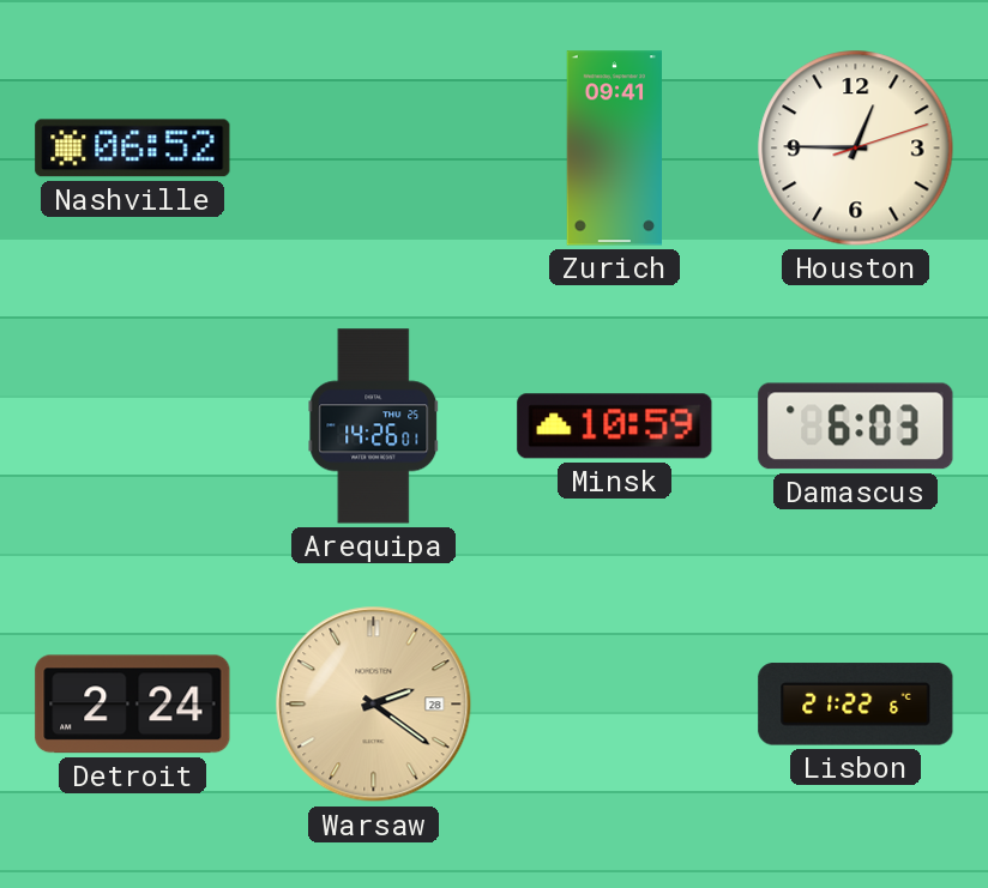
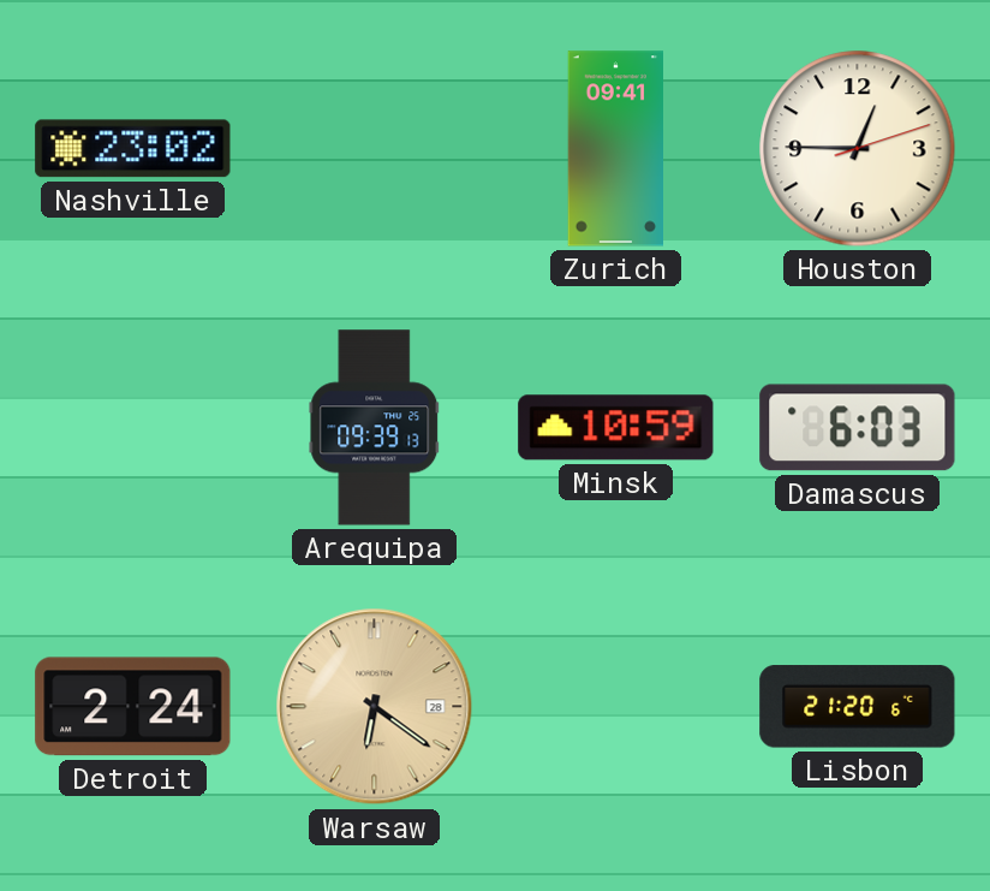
Nashville: 06:52 -> 23:02
Arequipa: 14:26 -> 09:39
Warsaw: 2:21 -> 6:21
Lisbon: 21:22 -> 21:20
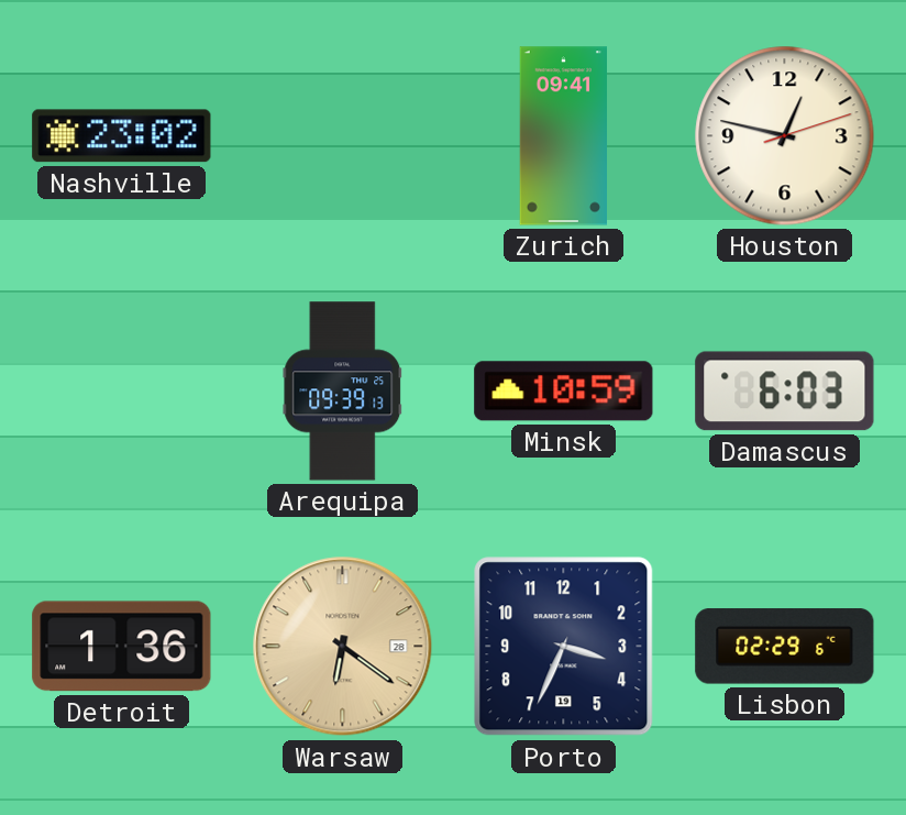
Houston: 12:45 -> 12:47
Detroit: 2:24 -> 1:36
Porto: none -> 3:34
Lisbon: 21:20 -> 02:29
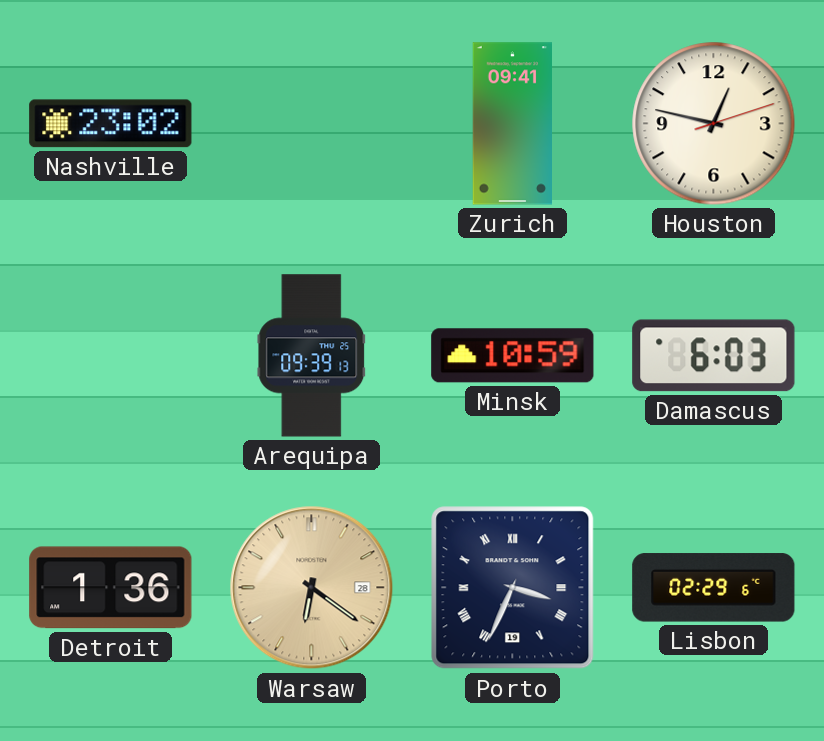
Porto numerals: Arabic -> Roman
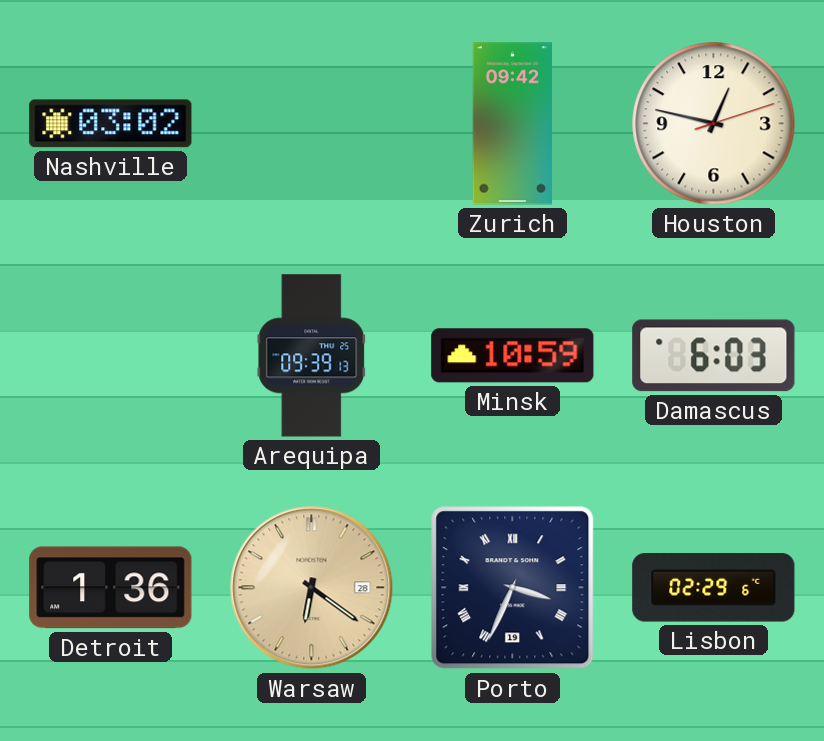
Nashville: 23:02 -> 03:02
Zurich: 09:41 -> 09:42
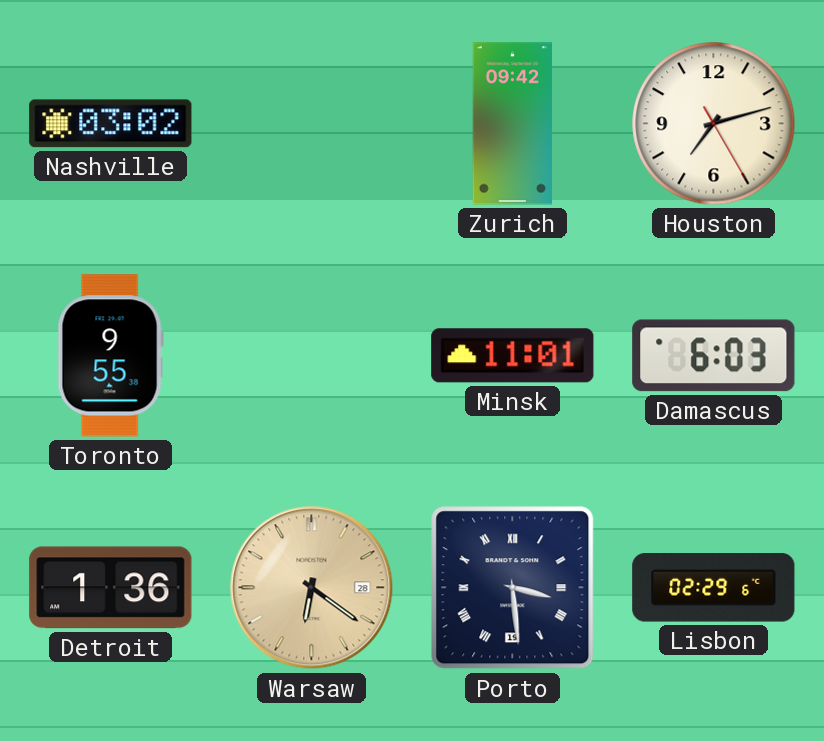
Houston: 12:47 -> 7:12
Toronto: none -> 9:55
Arequipa: 09:39 -> none
Minsk: 10:59 -> 11:01
Porto: 3:34 -> 3:29
